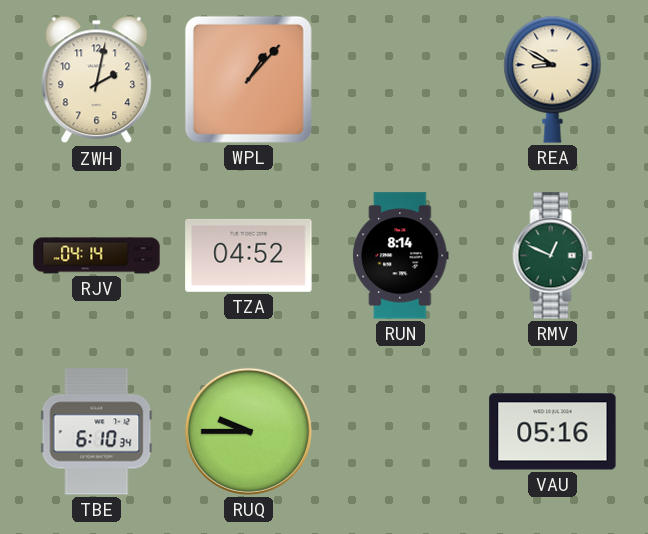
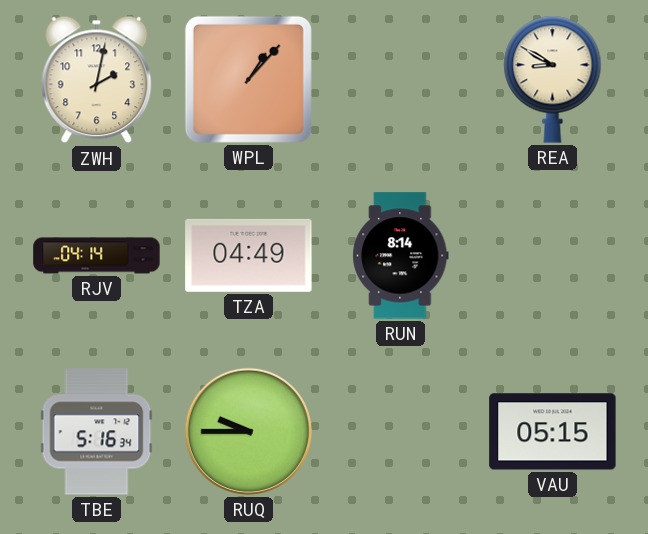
TZA: 04:52 -> 04:49
RMV: 12:49 -> none
TBE: 6:10 -> 5:16
VAU: 05:16 -> 05:15
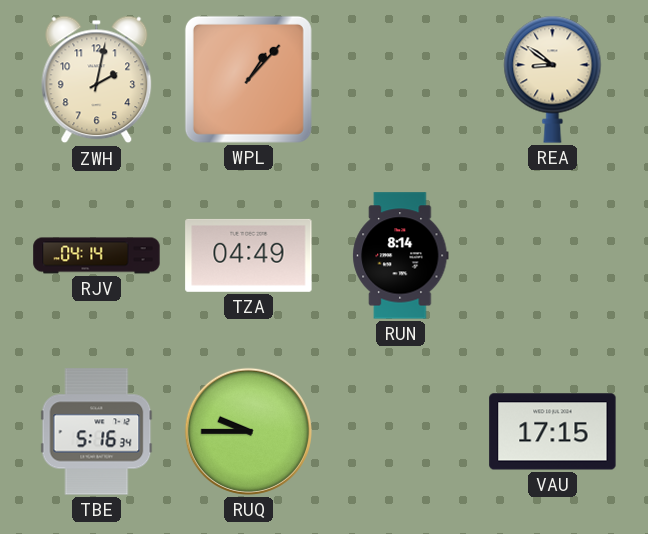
REA: 8:50 -> 8:51
VAU: 05:15 -> 17:15
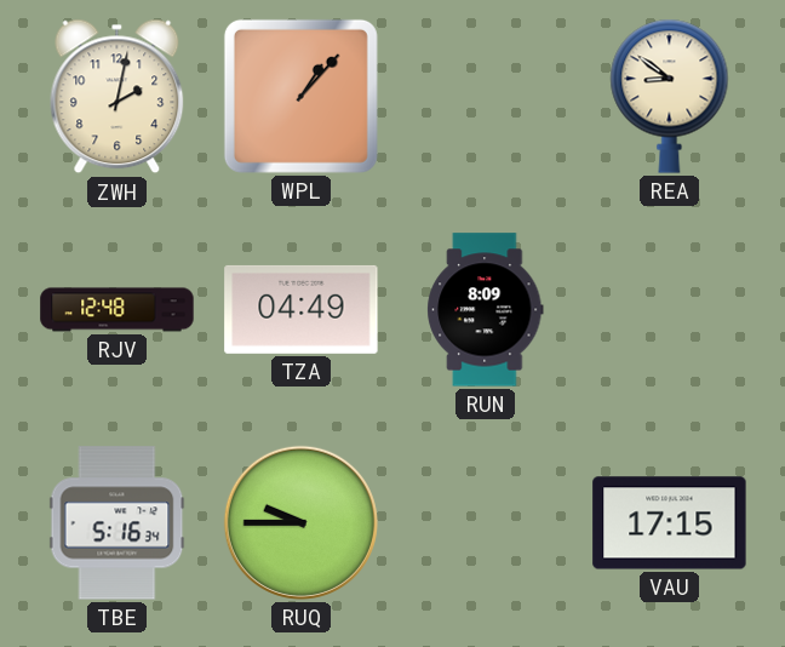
RJV: 04:14 -> 12:48
RUN: 8:14 -> 8:09
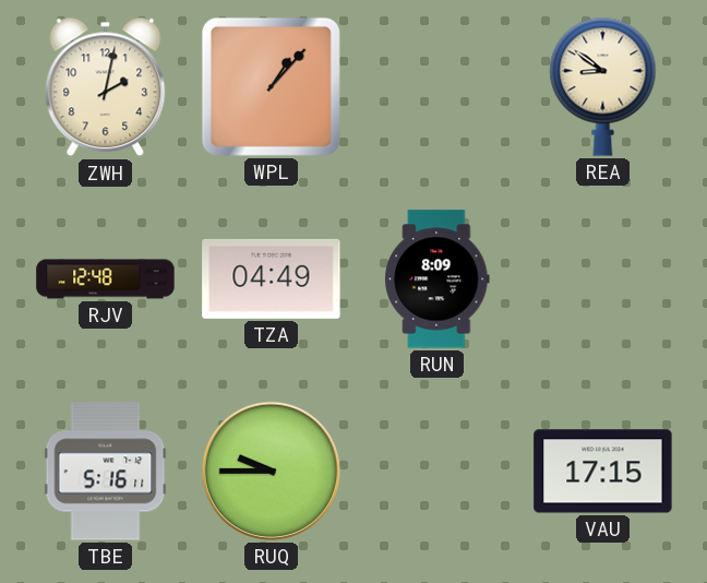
TBE: 5:16:34 -> 5:16:11
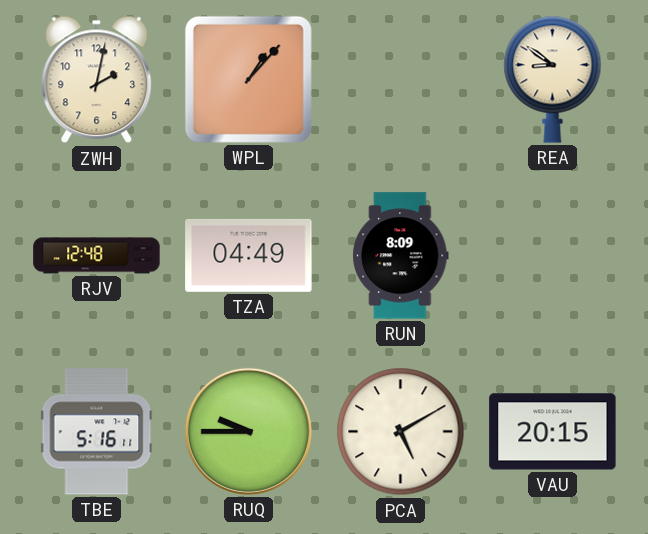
PCA: none -> 5:10
VAU: 17:15 -> 20:15
